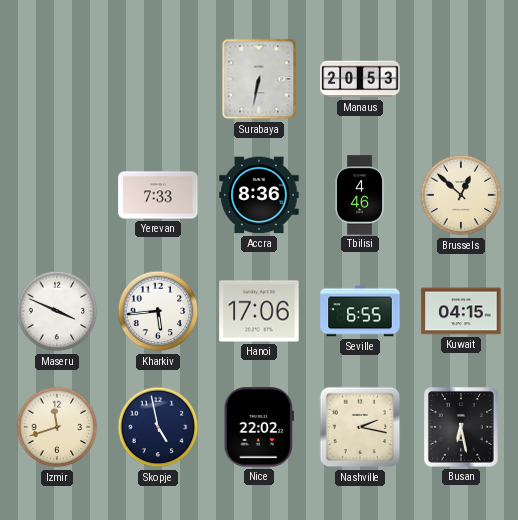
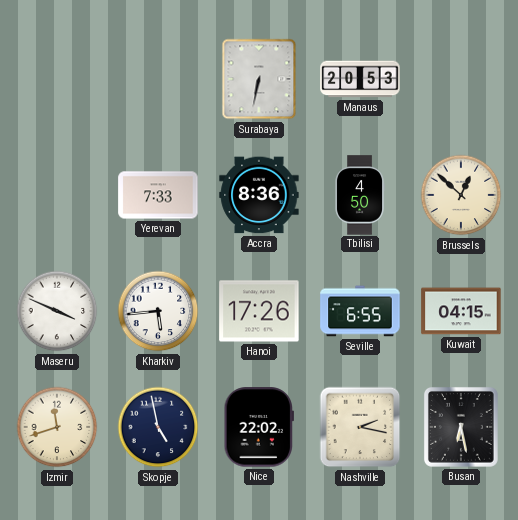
Tbilisi: 4:46 -> 4:50
Hanoi: 17:06 -> 17:26
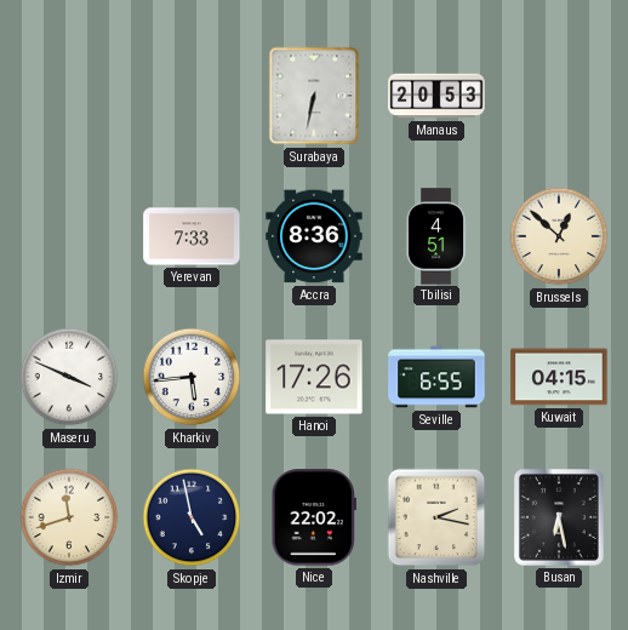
Tbilisi: 4:50 -> 4:51
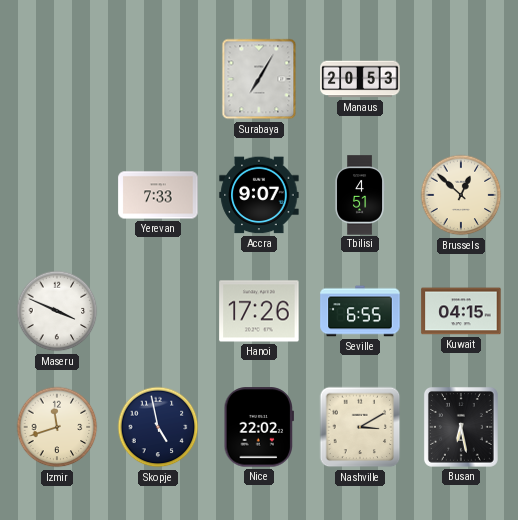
Surabaya: 6:32 -> 7:05
Accra: 8:36 -> 9:07
Kharkiv: 5:44 -> none
Nashville: 2:17 -> 3:10
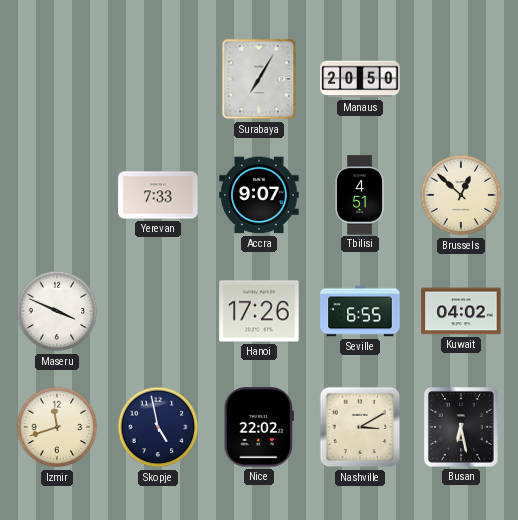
Manaus: 20:53 -> 20:50
Kuwait: 04:15 -> 04:02
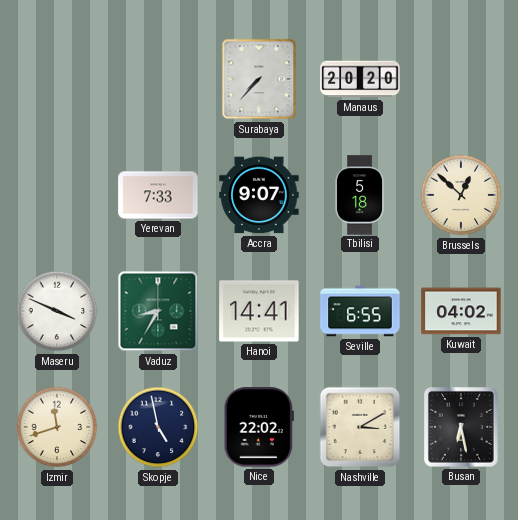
Surabaya: 7:05 -> 7:37
Manaus: 20:50 -> 20:20
Tbilisi: 4:51 -> 5:18
Vaduz: none -> 8:35
Hanoi: 17:26 -> 14:41
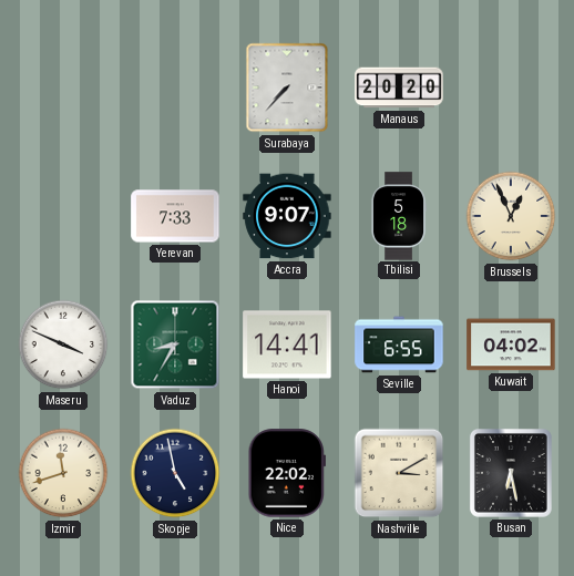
Brussels: 12:52 -> 12:56
